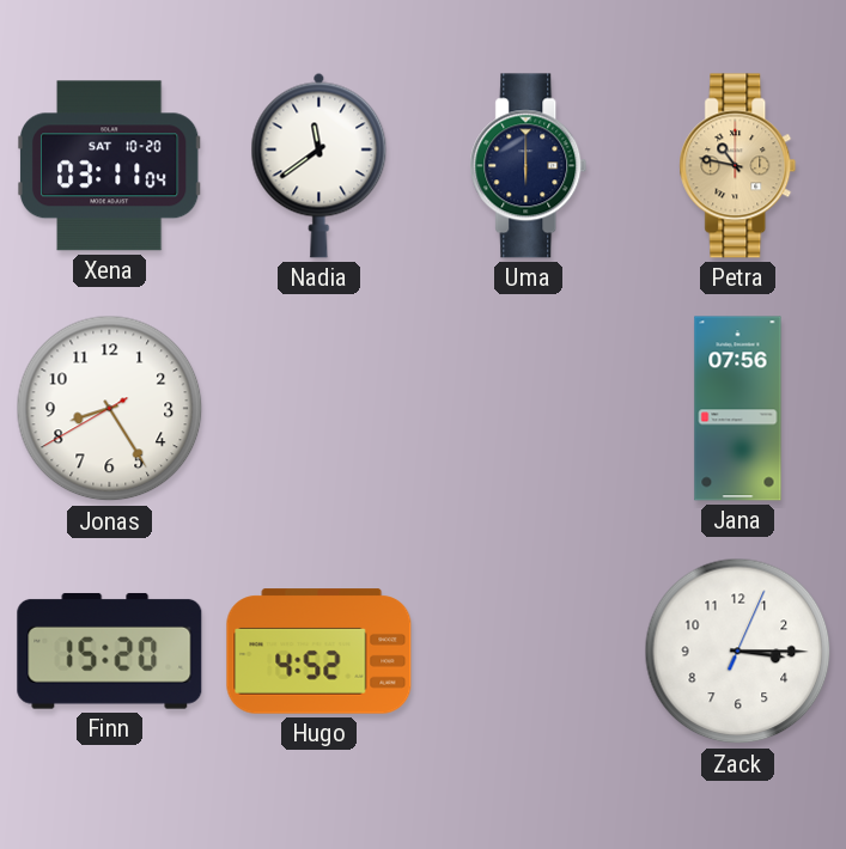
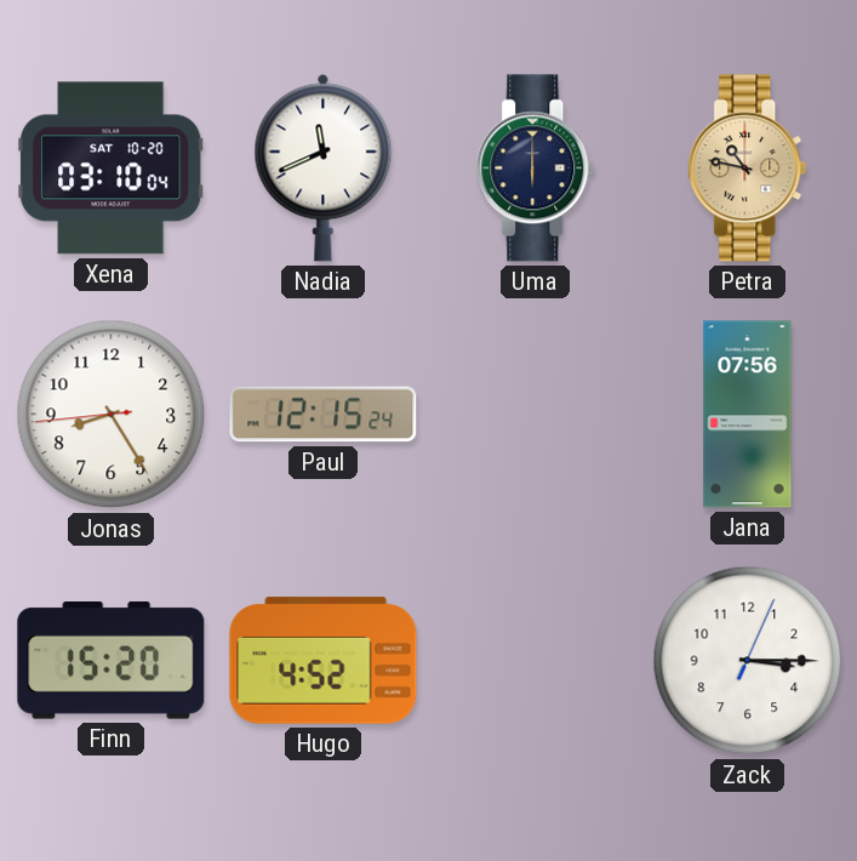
Xena: 03:11 -> 03:10
Nadia: 11:39 -> 11:41
Jonas: 8:24:40 -> 8:24:44
Paul: none -> 12:15
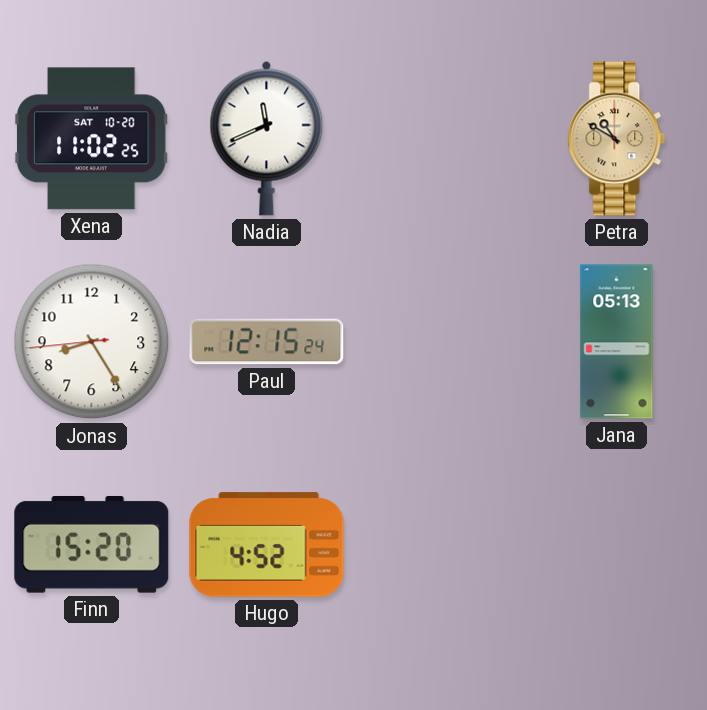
Xena: 03:10 -> 11:02
Uma: 6:00 -> none
Petra: 10:47 -> 10:50
Jana: 07:56 -> 05:13
Zack: 3:15 -> none
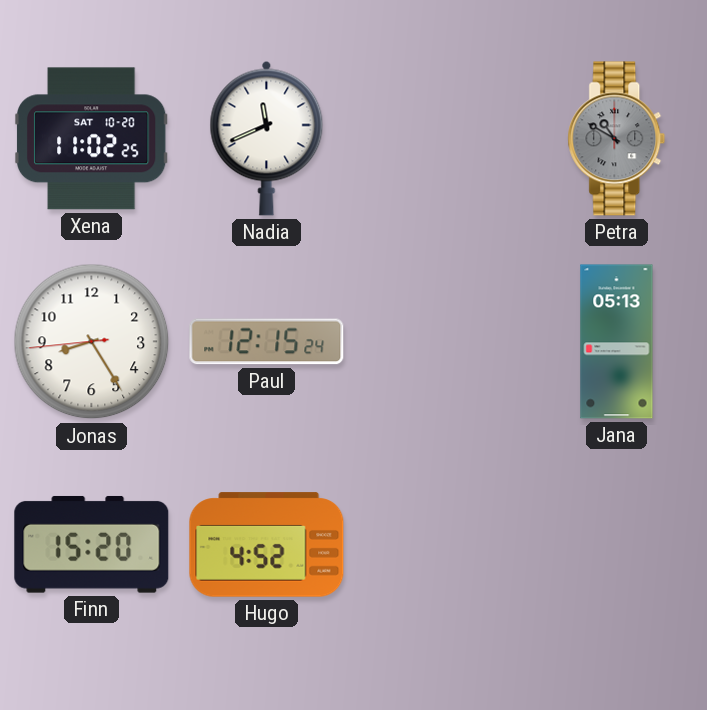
Petra dial: champagne -> grey
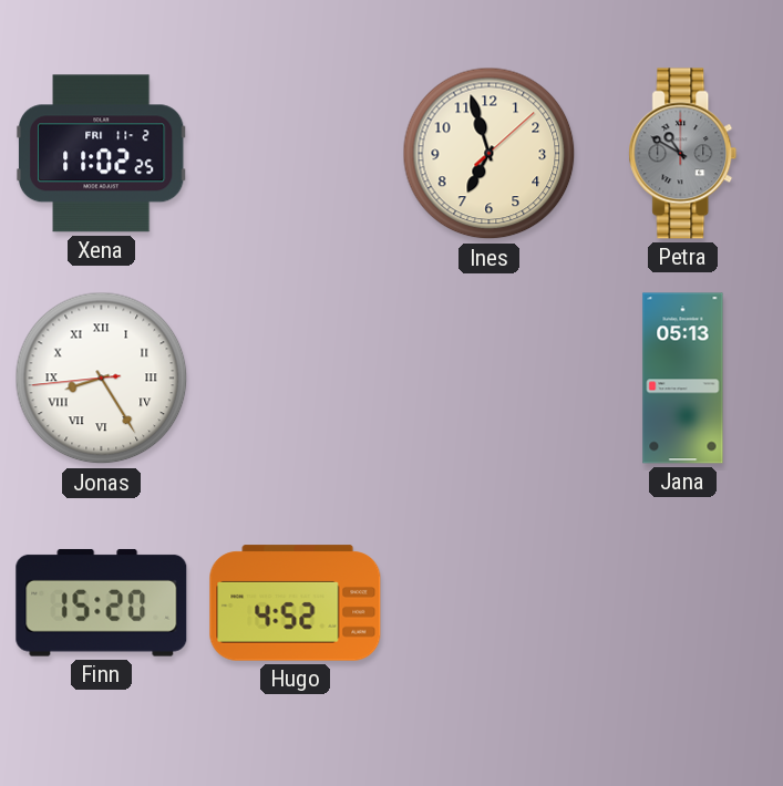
Xena date: SAT 10-20 -> FRI 11-2
Nadia: 11:41 -> none
Ines: none -> 6:57
Jonas numerals: Arabic -> Roman
Paul: 12:15 -> none
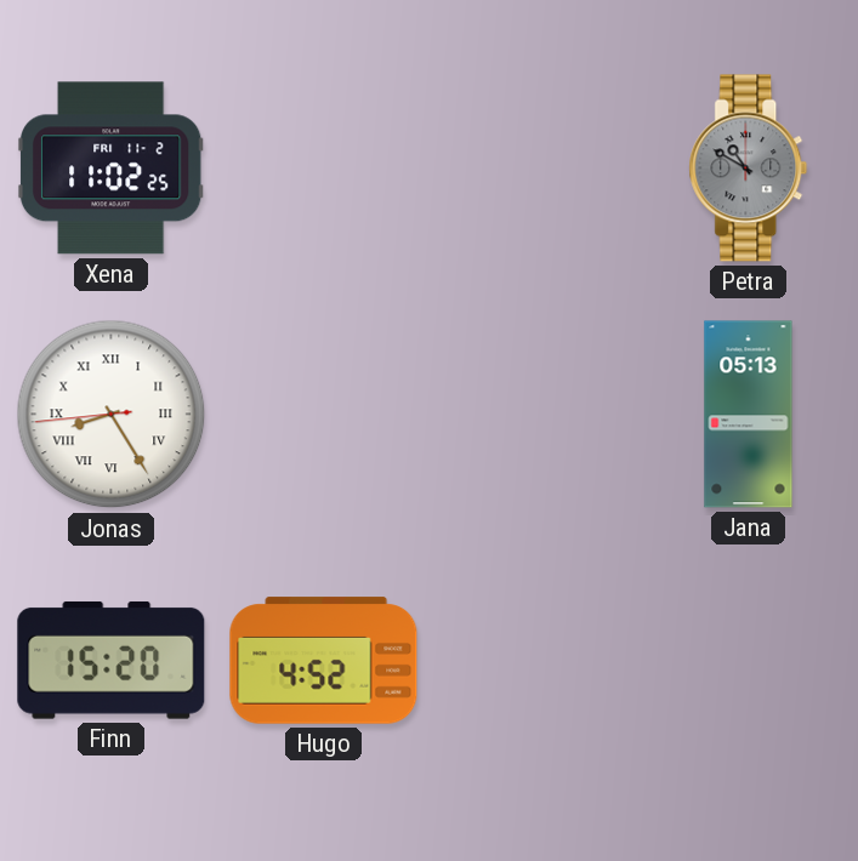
Ines: 6:57 -> none
